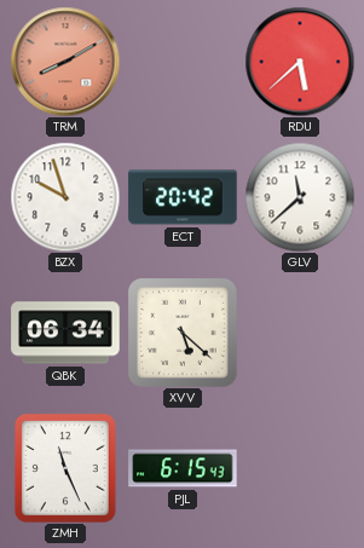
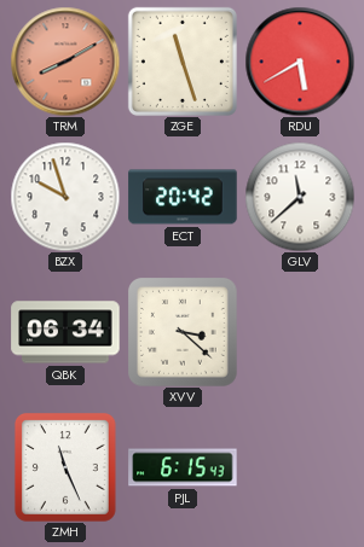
ZGE: none -> 11:27
RDU: 5:38 -> 5:40
XVV: 5:22 -> 3:22
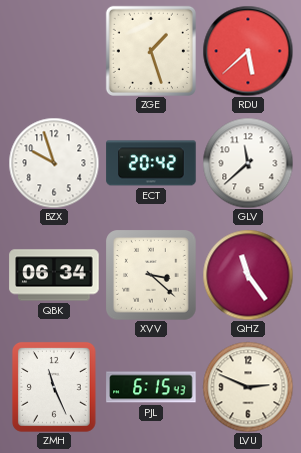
TRM: 8:10 -> none
ZGE: 11:27 -> 1:27
RDU: 5:40 -> 5:38
QHZ: none -> 11:24
LVU: none -> 2:49
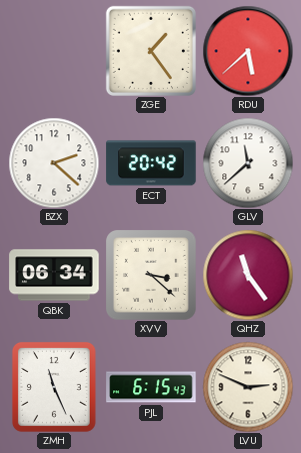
ZGE: 1:27 -> 1:24
BZX: 9:57 -> 2:22
